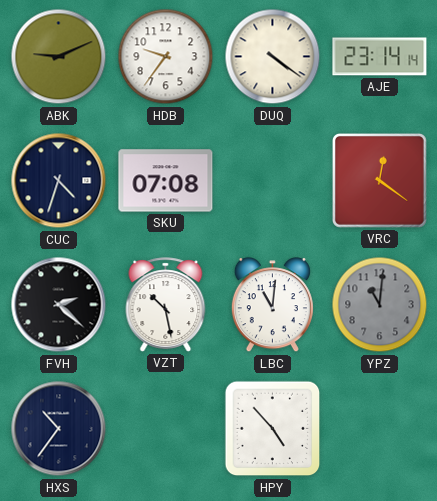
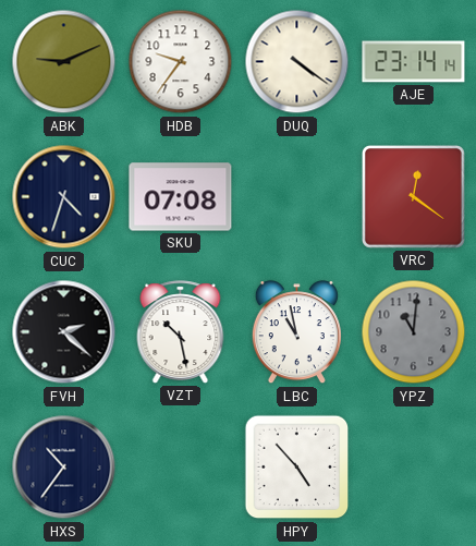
LBC: 11:01 -> 10:58
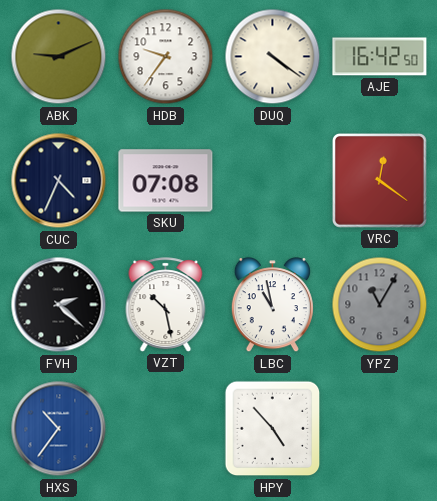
AJE: 23:14 -> 16:42
CUC: 4:33 -> 4:34
YPZ: 11:01 -> 11:05
HXS dial: navy -> blue
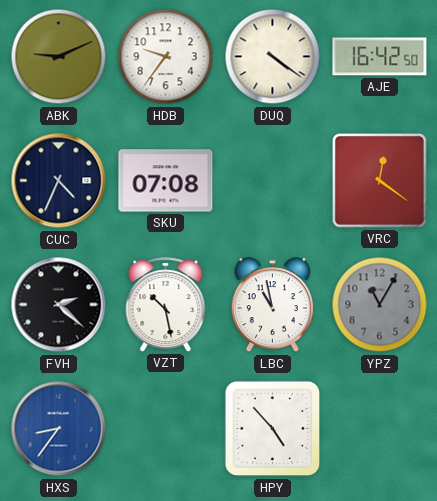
HXS: 10:36 -> 8:36
